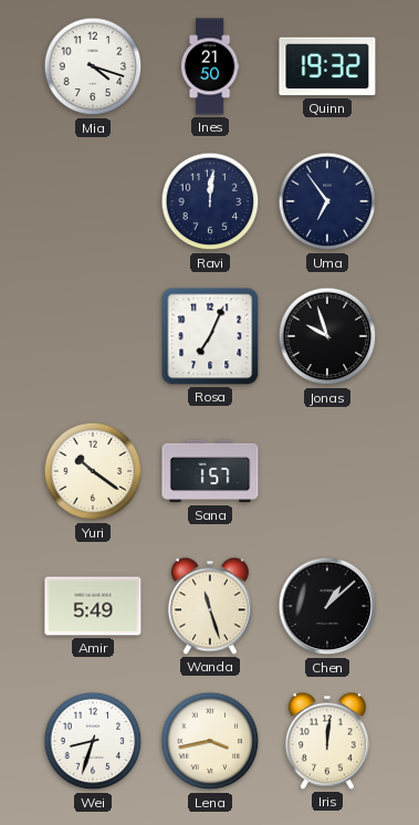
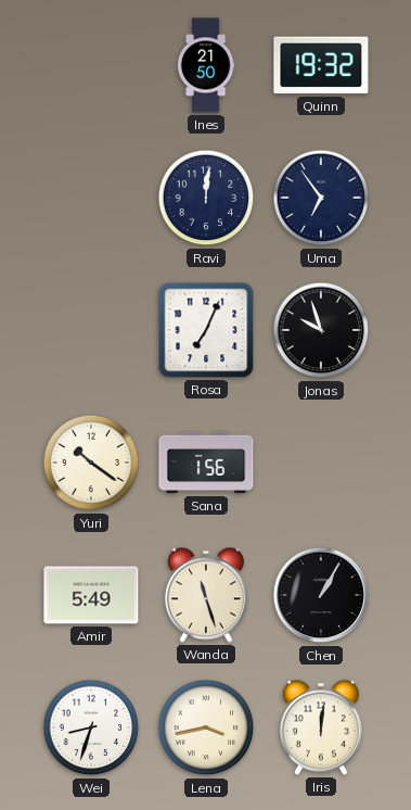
Mia: 4:18 -> none
Sana: 1:57 -> 1:56
Chen: 1:08 -> 1:05
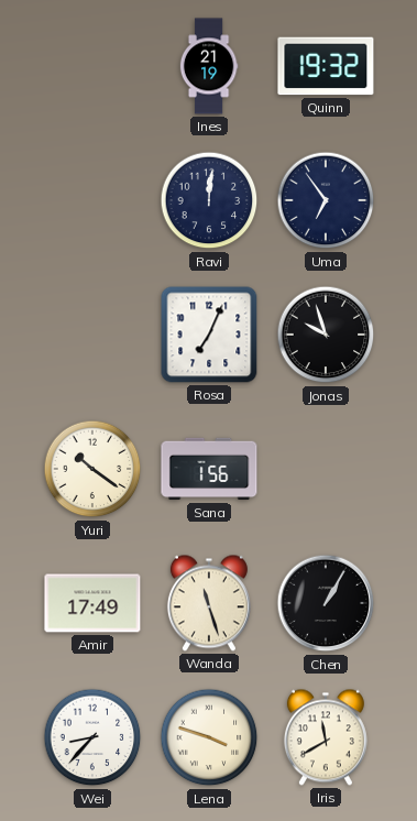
Ines: 21:50 -> 21:19
Amir: 5:49 -> 17:49
Wei: 8:33 -> 8:37
Lena: 3:43 -> 3:48
Iris: 12:01 -> 11:40
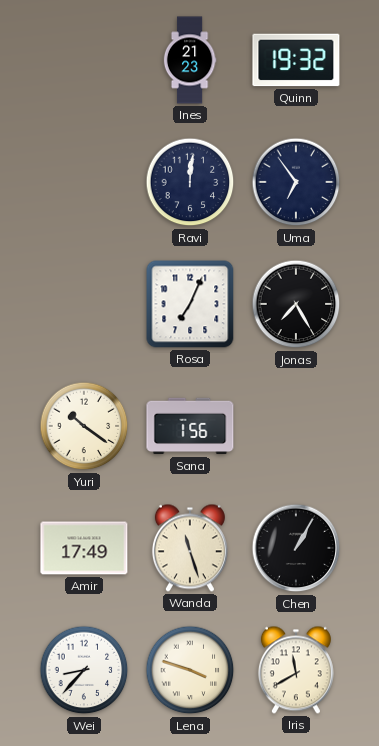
Ines: 21:19 -> 21:23
Jonas: 9:57 -> 7:25
